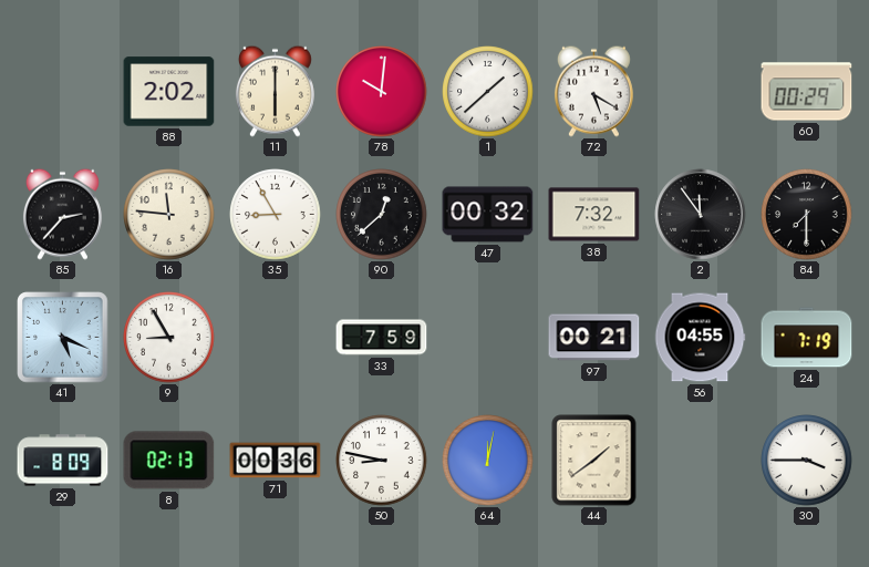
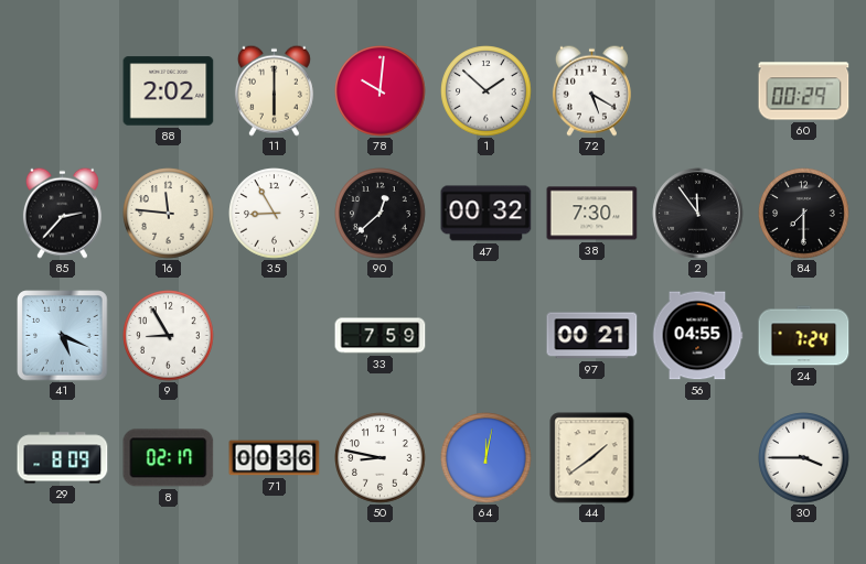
1: 1:38 -> 1:52
38: 7:32 -> 7:30
24: 7:19 -> 7:24
8: 02:13 -> 02:17
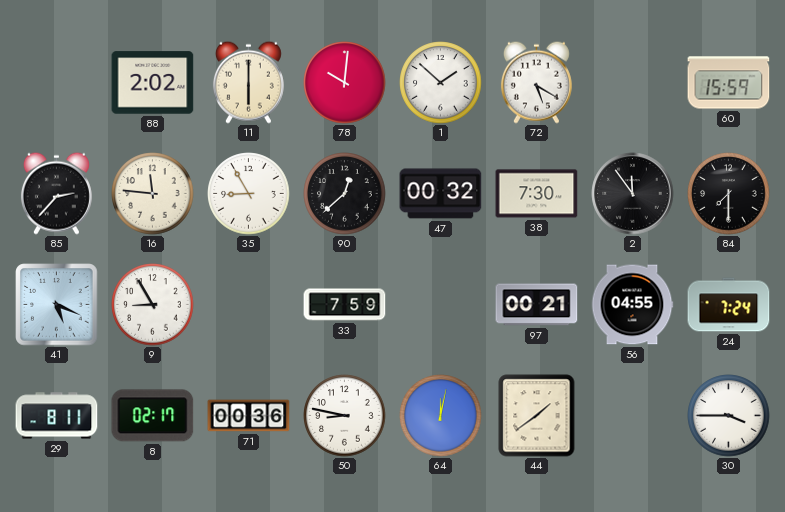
60: 00:29 -> 15:59
29: 8:09 -> 8:11
